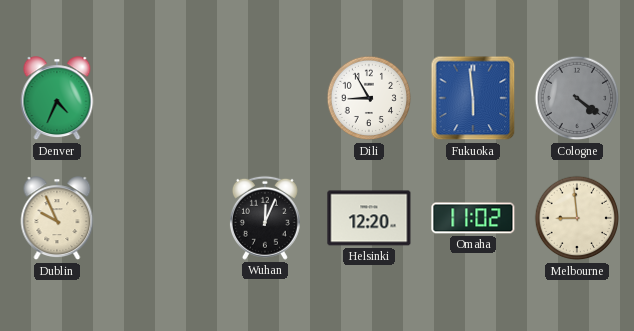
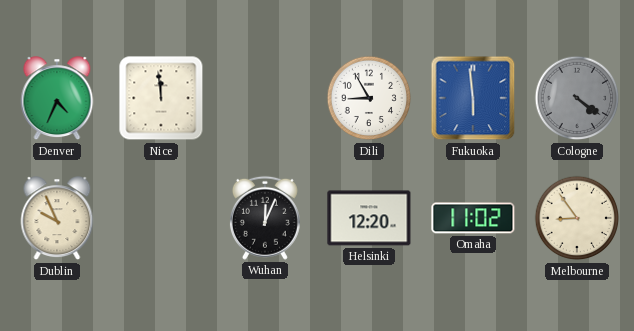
Nice: none -> 11:59
Melbourne: 8:59 -> 8:54
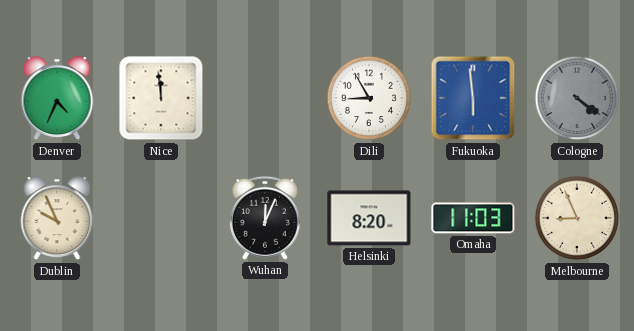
Helsinki: 12:20 -> 8:20
Omaha: 11:02 -> 11:03
Melbourne: 8:54 -> 8:56
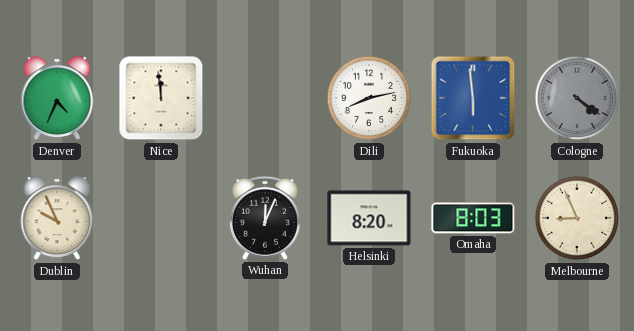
Dili: 8:55 -> 8:13
Omaha: 11:03 -> 8:03
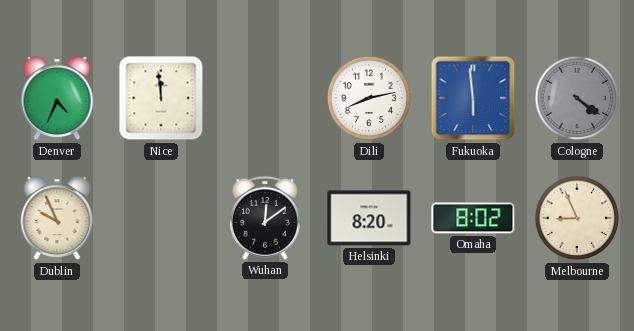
Wuhan: 12:04 -> 12:09
Omaha: 8:03 -> 8:02
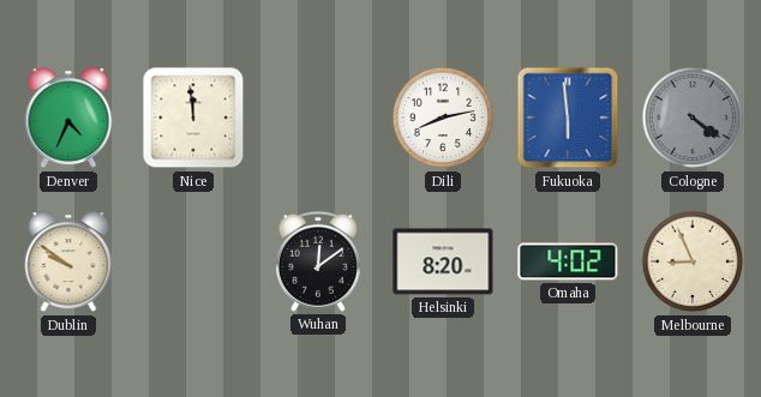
Dublin: 9:56 -> 9:51
Omaha: 8:02 -> 4:02
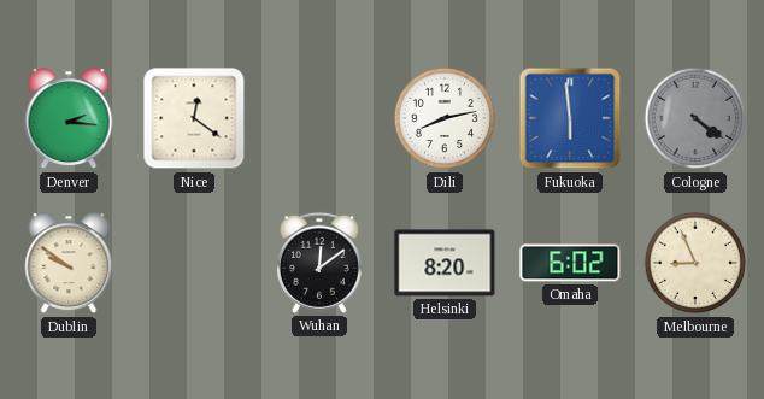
Denver: 4:34 -> 2:16
Nice: 11:59 -> 12:21
Omaha: 4:02 -> 6:02
